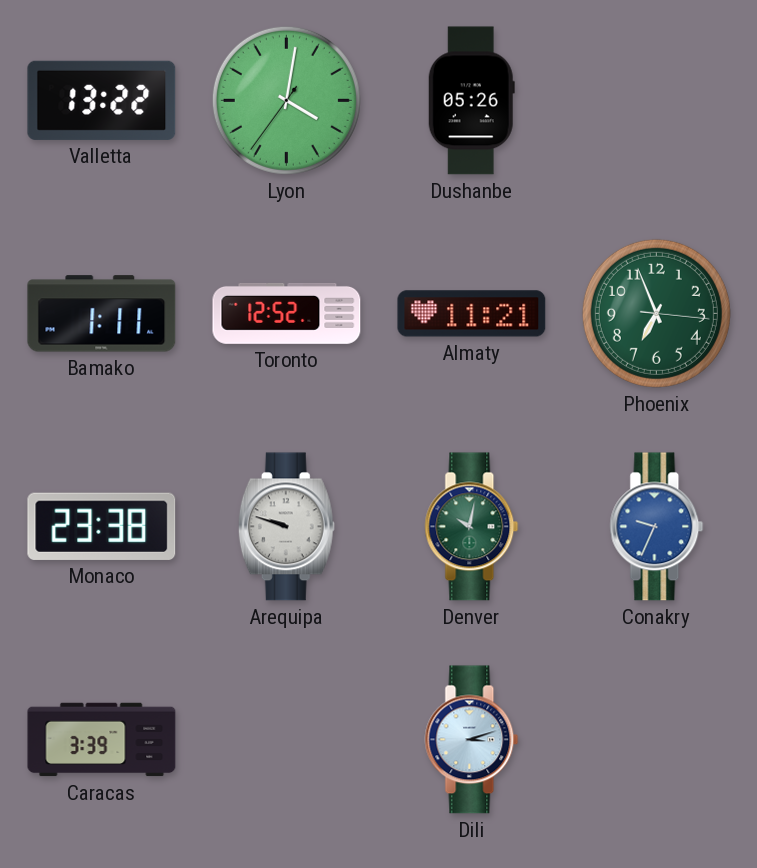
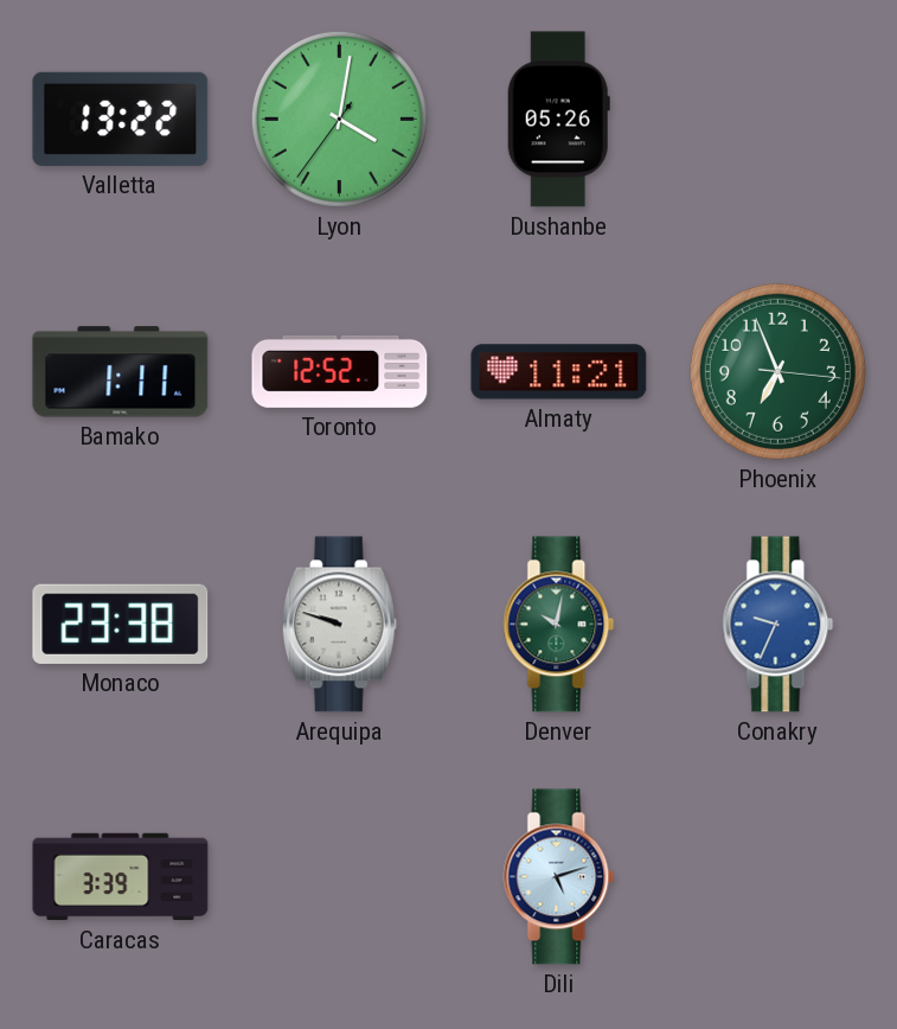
Dili: 3:12 -> 5:12
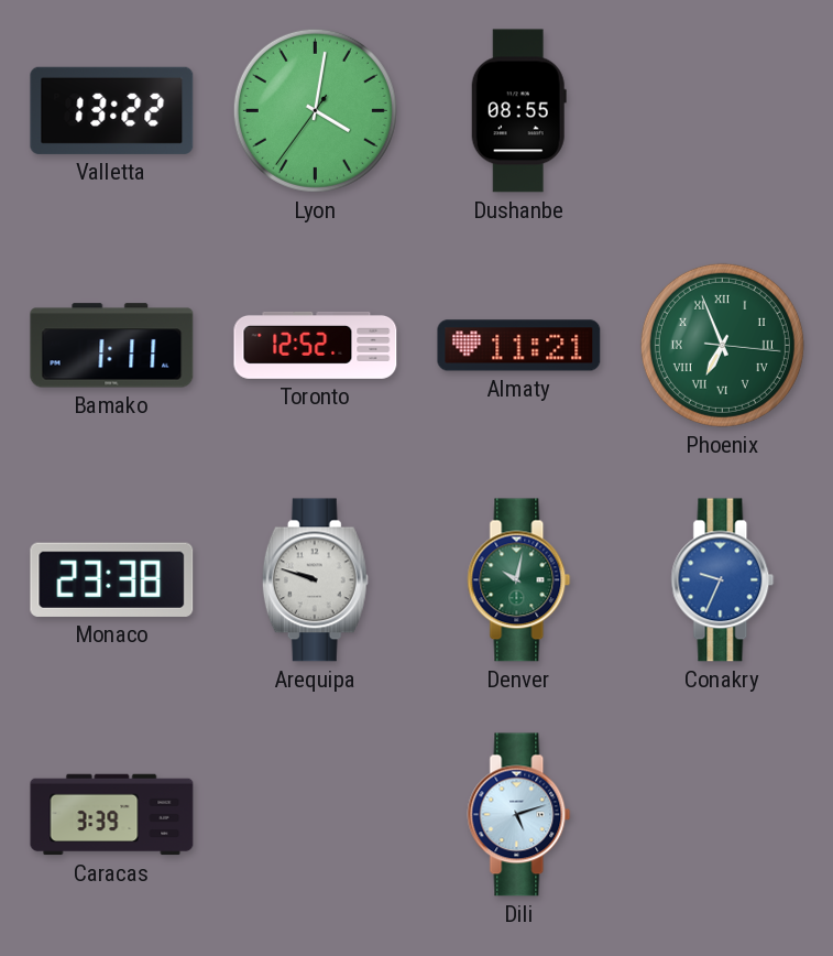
Dushanbe: 05:26 -> 08:55
Phoenix numerals: Arabic -> Roman
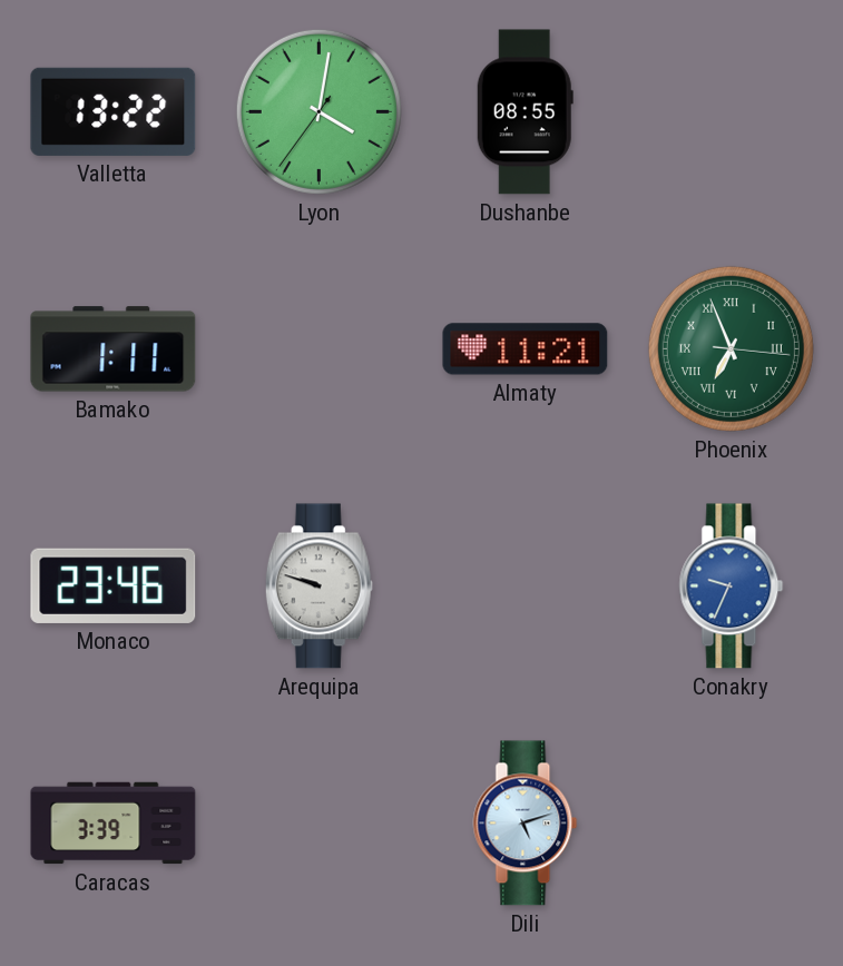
Toronto: 12:52 -> none
Monaco: 23:38 -> 23:46
Denver: 10:02 -> none
